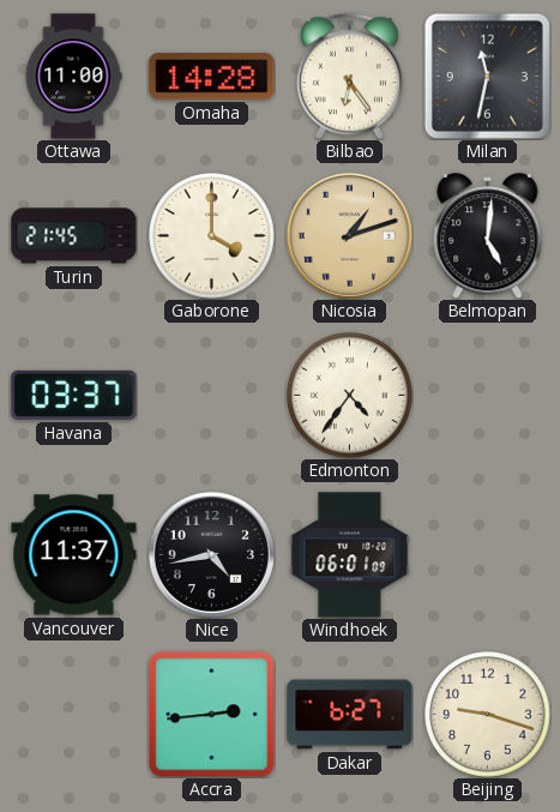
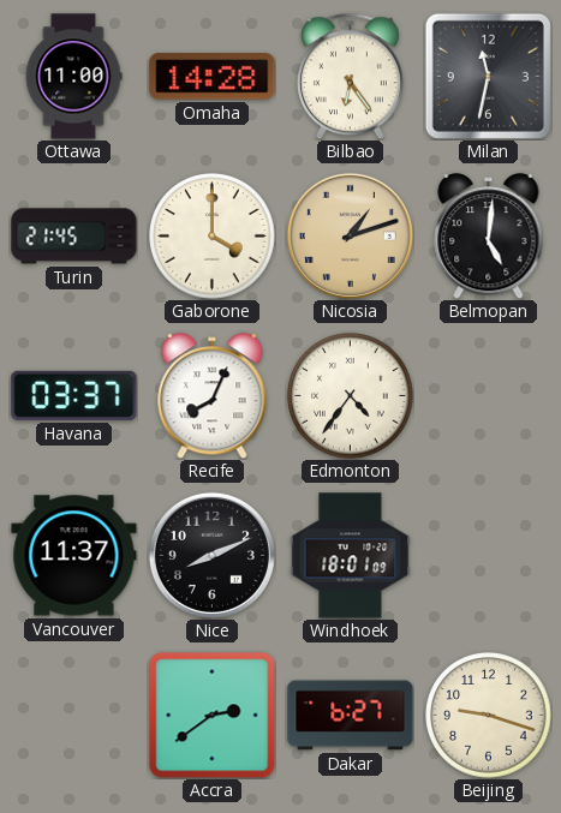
Recife: none -> 8:04
Nice: 4:43 -> 8:11
Windhoek: 06:01 -> 18:01
Accra: 2:44 -> 2:39
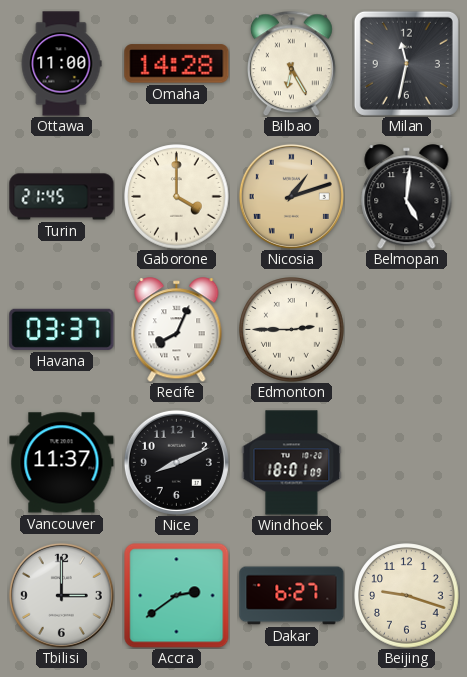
Bilbao: 6:24 -> 6:25
Edmonton: 4:36 -> 2:45
Tbilisi: none -> 3:00
